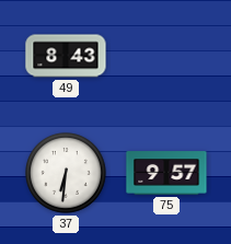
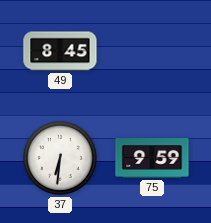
49: 8:43 -> 8:45
75: 9:57 -> 9:59
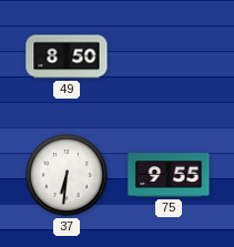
49: 8:45 -> 8:50
75: 9:59 -> 9:55
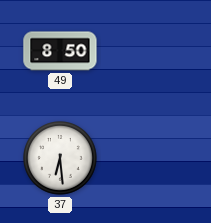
37: 6:31 -> 6:29
75: 9:55 -> none
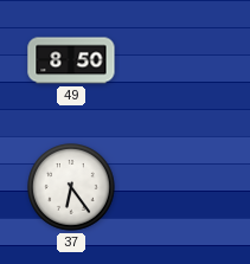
37: 6:29 -> 6:24
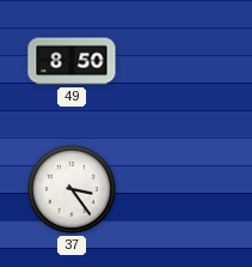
37: 6:24 -> 3:24
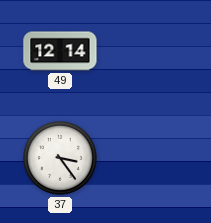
49: 8:50 -> 12:14
